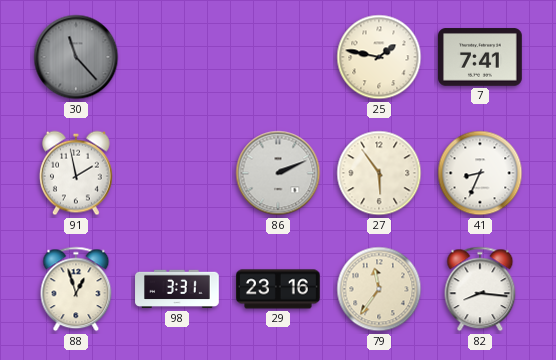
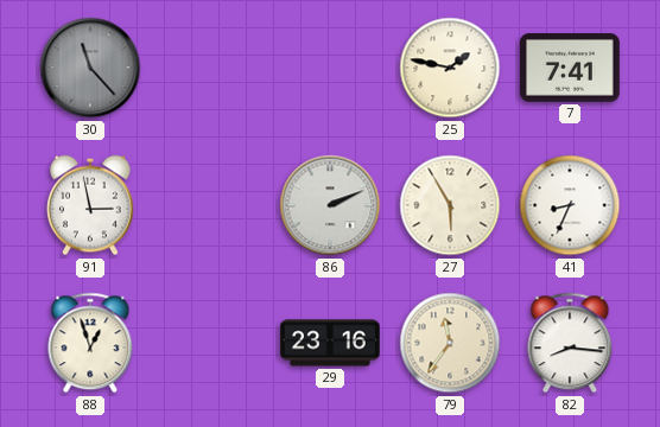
91: 1:58 -> 2:58
27: 5:54 -> 5:55
98: 3:31 -> none
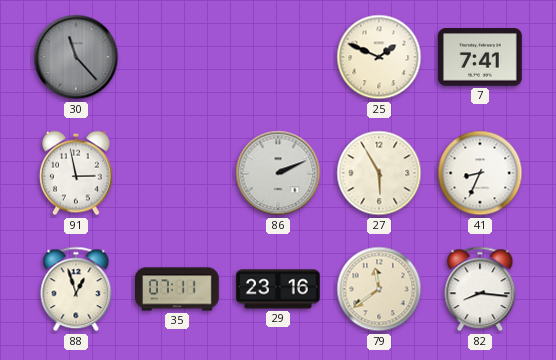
25: 1:47 -> 1:49
35: none -> 07:11
79: 11:36 -> 11:39
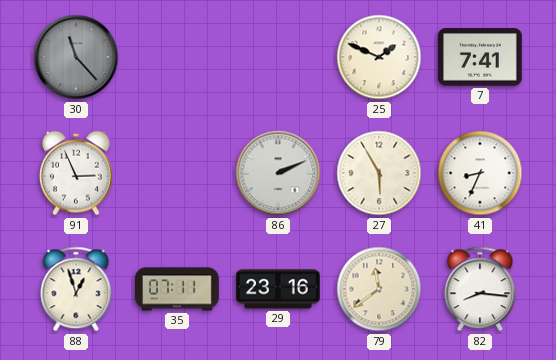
91: 2:58 -> 2:56
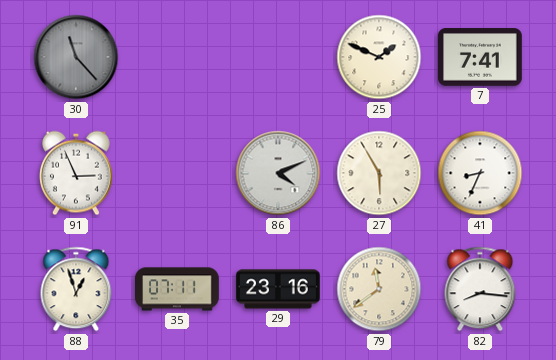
86: 2:11 -> 4:11
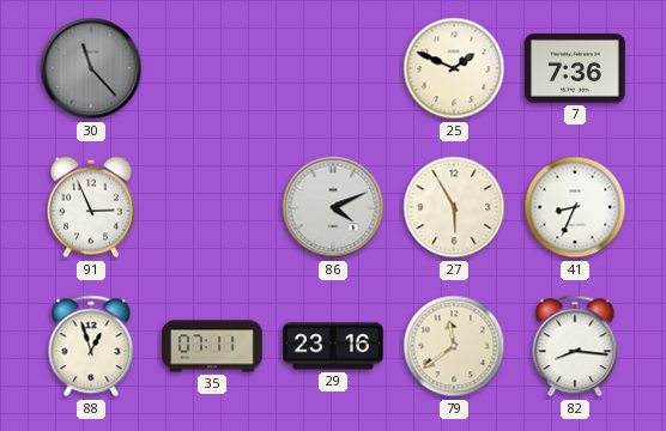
7: 7:41 -> 7:36
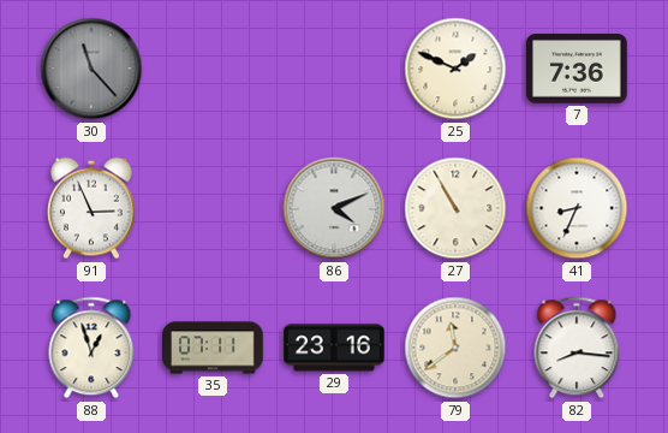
27: 5:55 -> 10:55
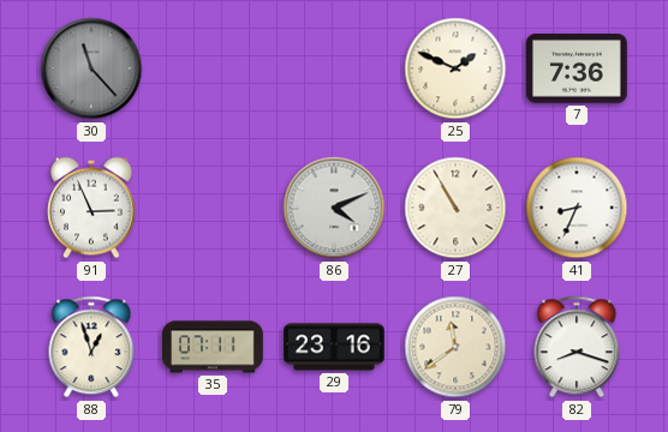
82: 8:16 -> 8:18
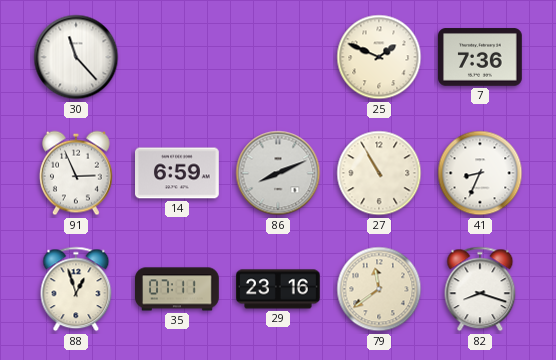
30 dial: grey -> white
14: none -> 6:59
86: 4:11 -> 8:11
